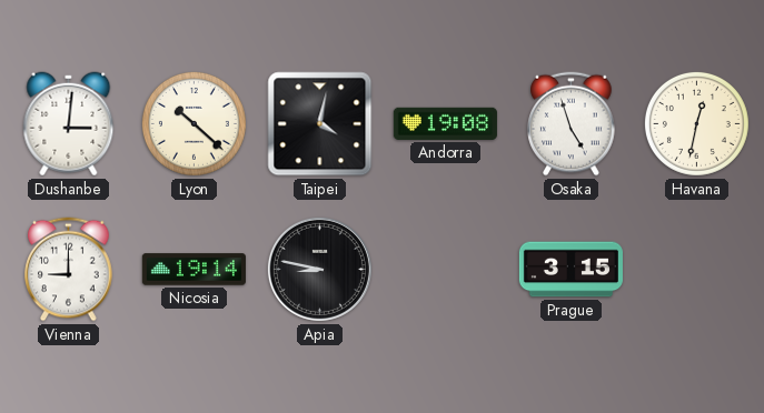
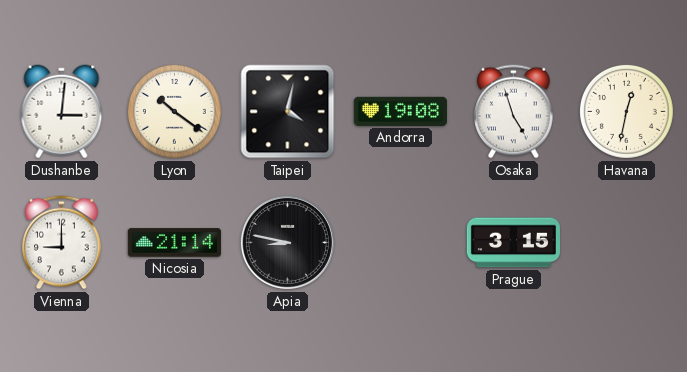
Lyon: 10:22 -> 10:21
Nicosia: 19:14 -> 21:14
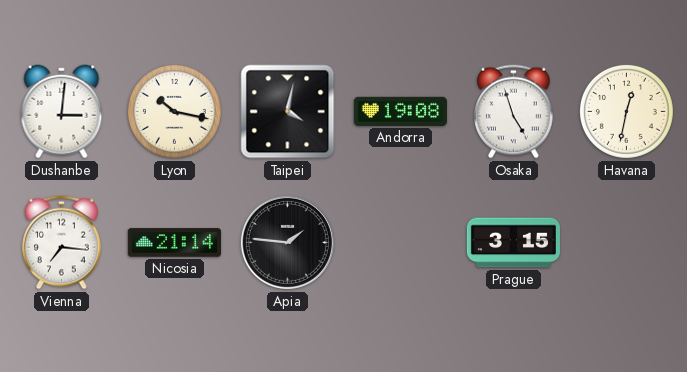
Lyon: 10:21 -> 10:17
Vienna: 9:00 -> 7:16
Apia: 8:47 -> 1:46
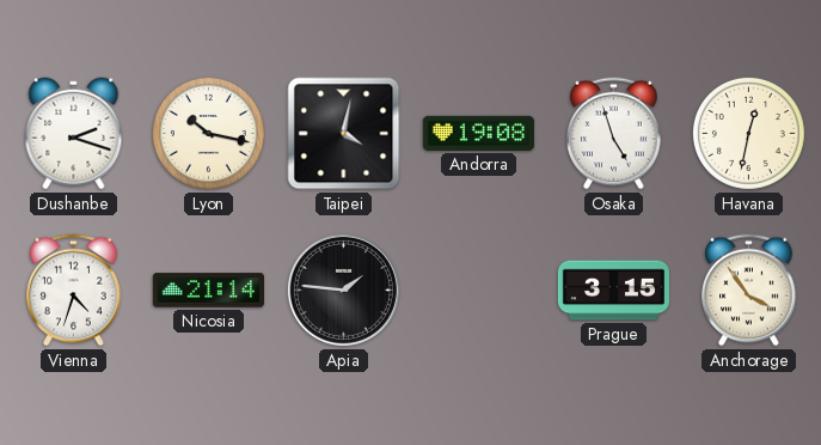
Dushanbe: 3:01 -> 2:18
Vienna: 7:16 -> 4:33
Anchorage: none -> 3:54
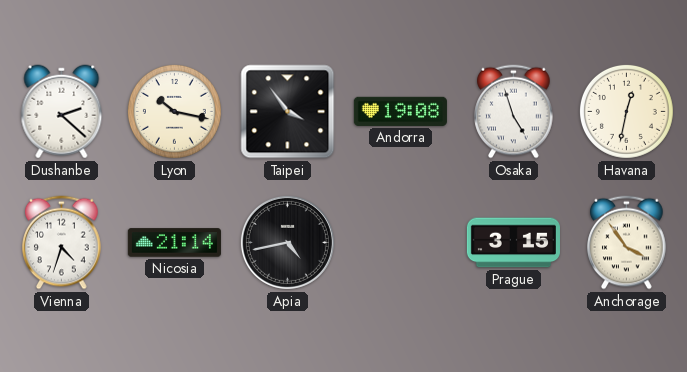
Dushanbe: 2:18 -> 2:22
Taipei: 4:02 -> 3:54
Apia: 1:46 -> 4:43
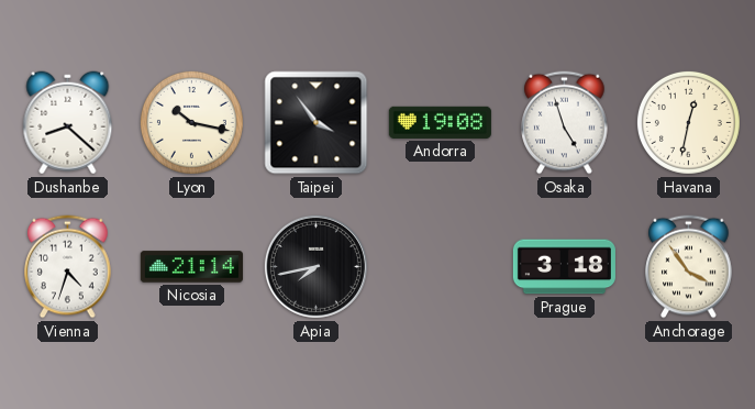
Dushanbe: 2:22 -> 8:22
Apia: 4:43 -> 7:43
Prague: 3:15 -> 3:18
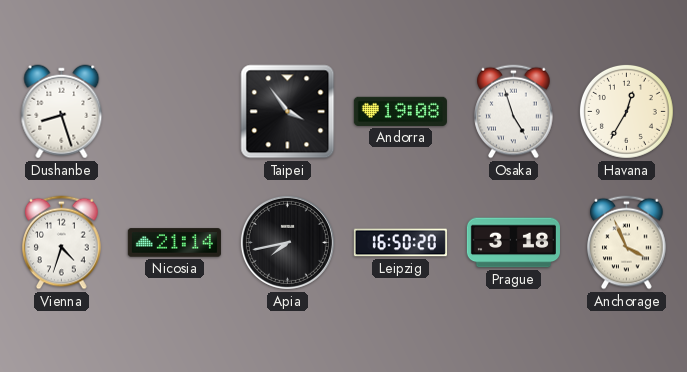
Dushanbe: 8:22 -> 8:27
Lyon: 10:17 -> none
Havana: 12:32 -> 12:35
Leipzig: none -> 16:50
Anchorage: 3:54 -> 3:56
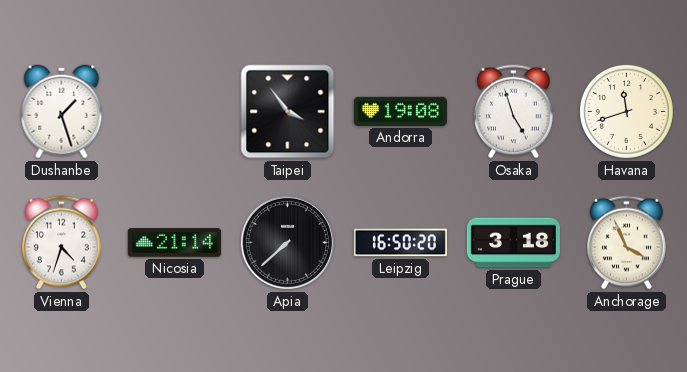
Dushanbe: 8:27 -> 1:27
Havana: 12:35 -> 11:42
Apia: 7:43 -> 7:38
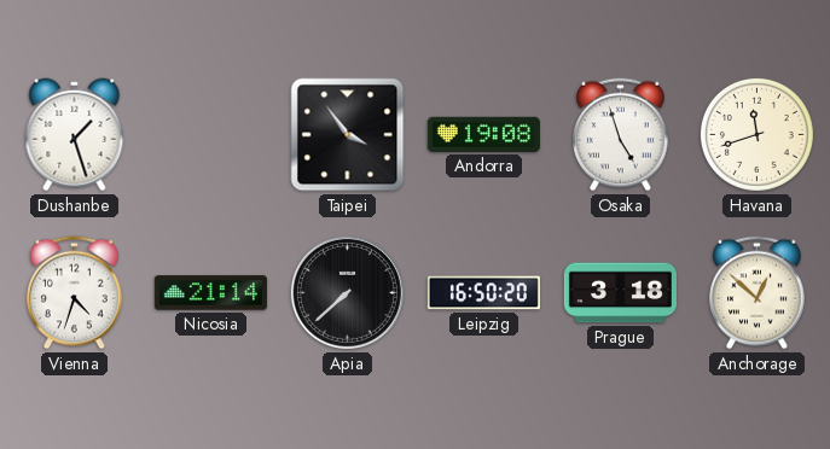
Anchorage: 3:56 -> 12:52
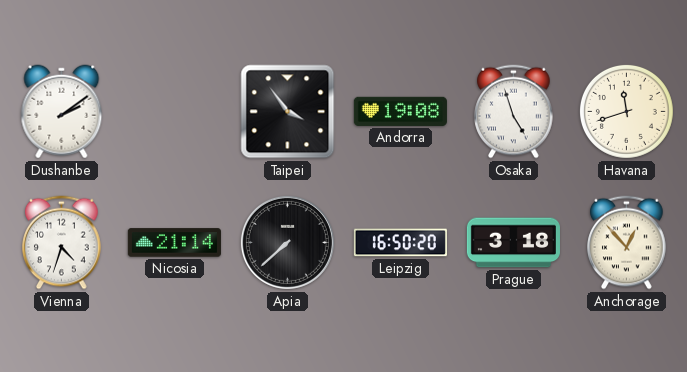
Dushanbe: 1:27 -> 2:09
Anchorage: 12:52 -> 12:53
